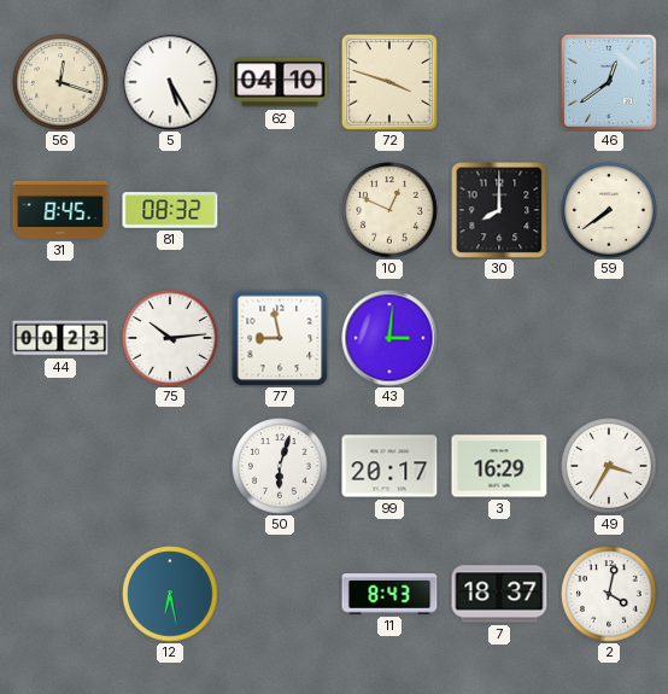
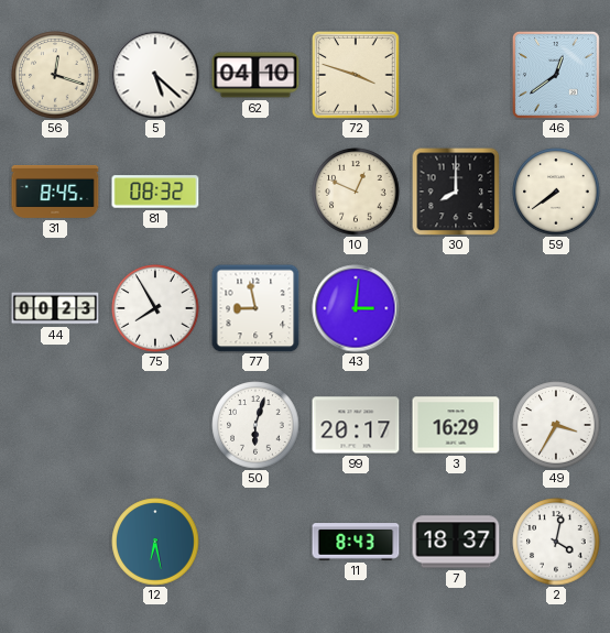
5: 5:25 -> 5:22
75: 10:14 -> 7:55
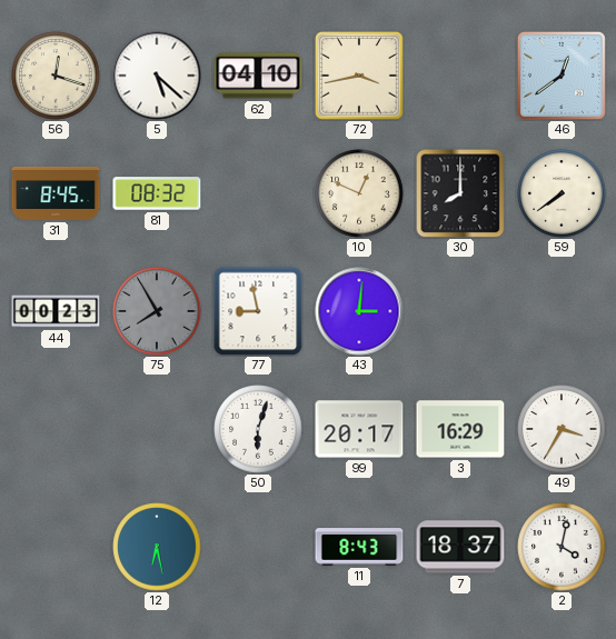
72: 3:48 -> 3:43
75 dial: white -> grey
